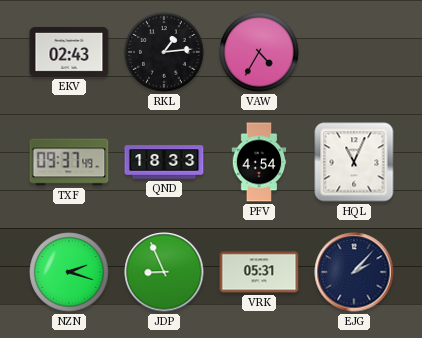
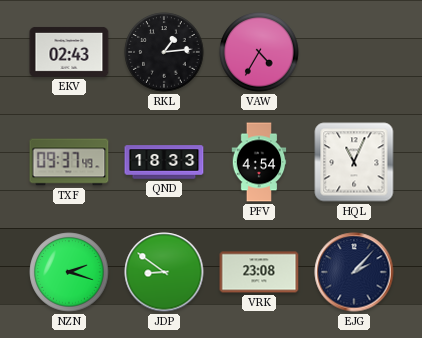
JDP: 8:56 -> 8:51
VRK: 05:31 -> 23:08
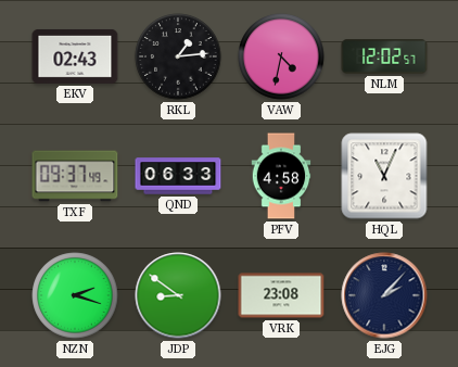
VAW: 4:35 -> 4:32
NLM: none -> 12:02
QND: 18:33 -> 06:33
PFV: 4:54 -> 4:58
